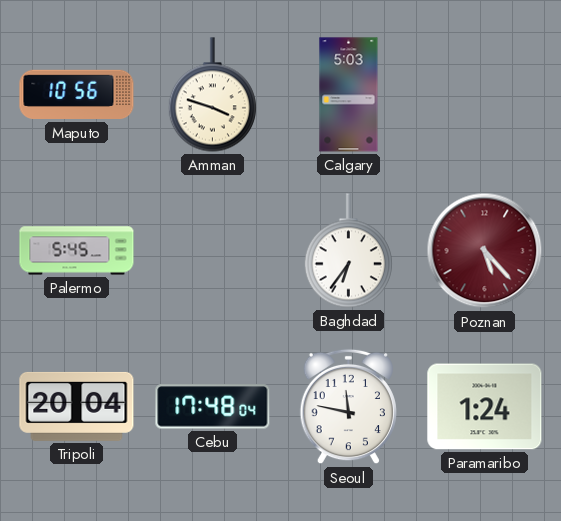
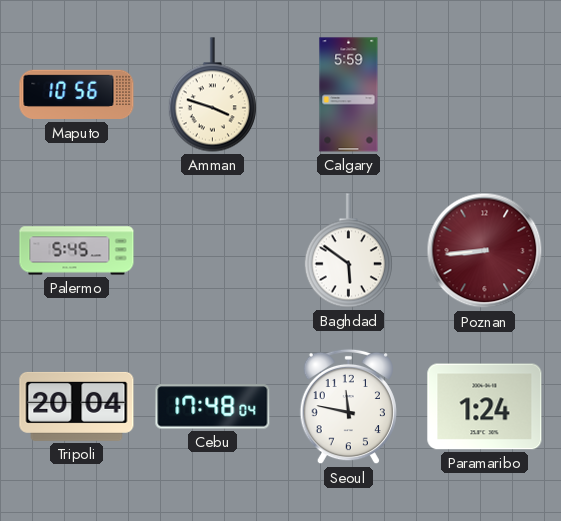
Calgary: 5:03 -> 5:59
Baghdad: 6:36 -> 5:51
Poznan: 5:23 -> 8:44
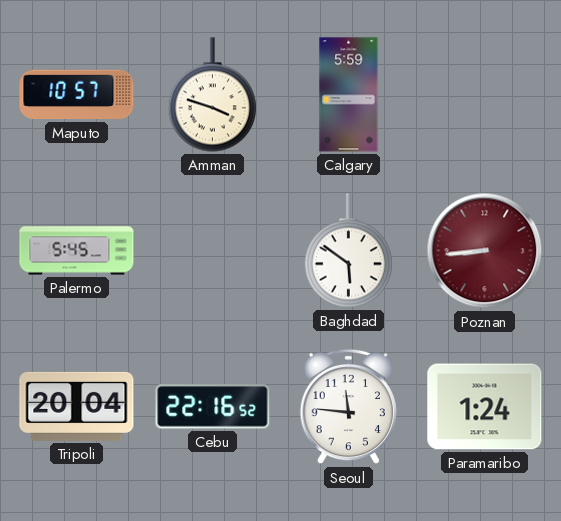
Maputo: 10:56 -> 10:57
Cebu: 17:48 -> 22:16
Seoul: 11:47 -> 11:46
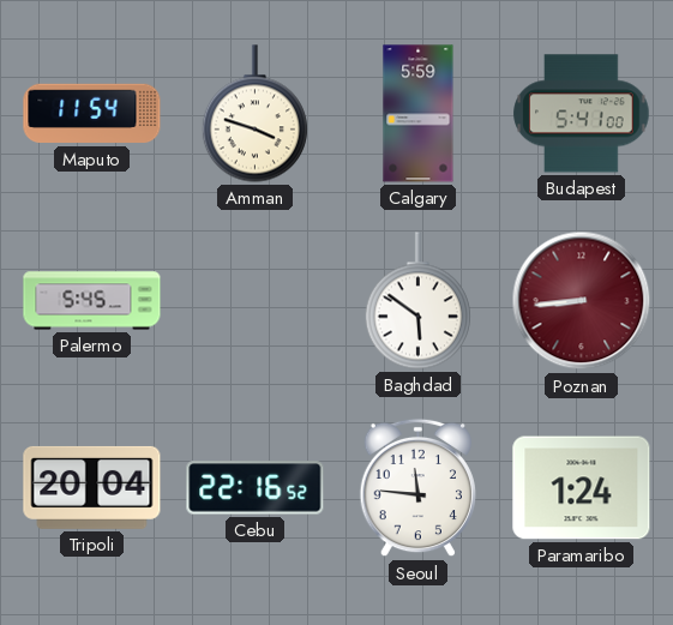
Maputo: 10:57 -> 11:54
Budapest: none -> 5:41
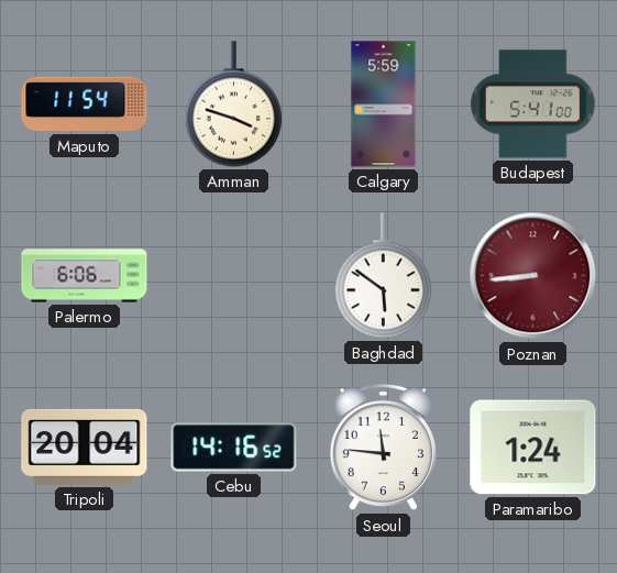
Palermo: 5:45 -> 6:06
Cebu: 22:16 -> 14:16
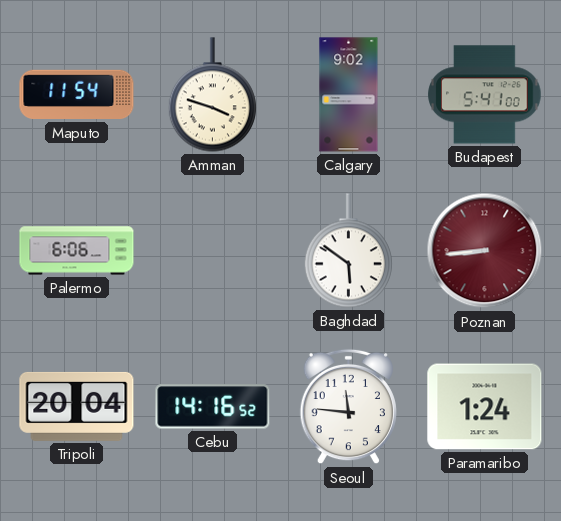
Calgary: 5:59 -> 9:02
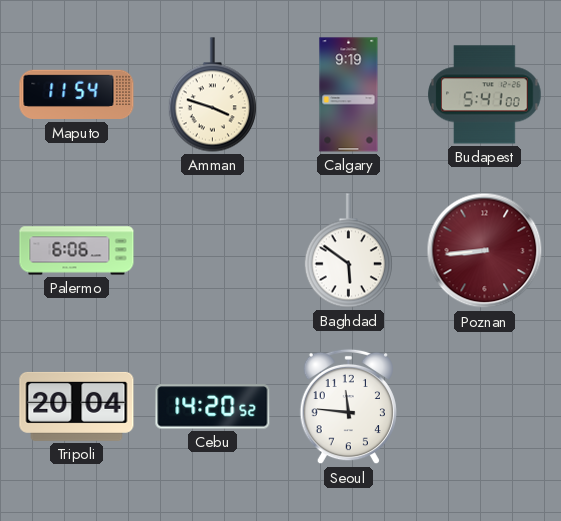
Calgary: 9:02 -> 9:19
Cebu: 14:16 -> 14:20
Paramaribo: 1:24 -> none
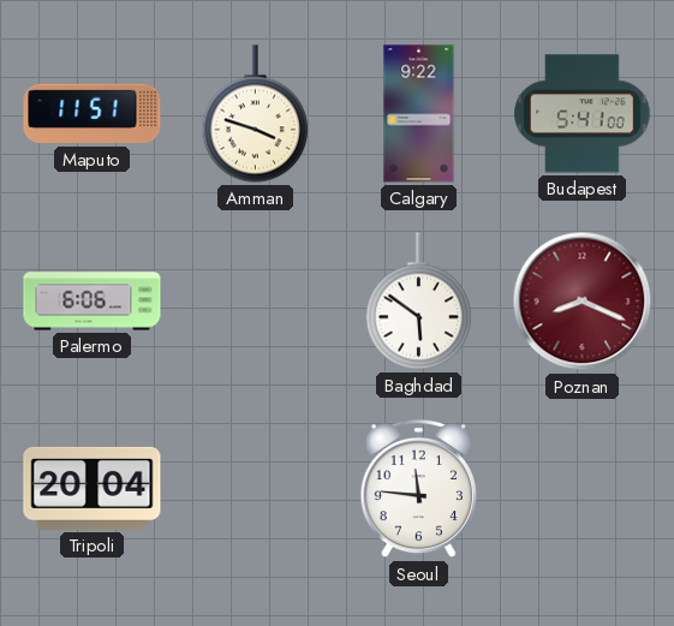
Maputo: 11:54 -> 11:51
Calgary: 9:19 -> 9:22
Poznan: 8:44 -> 8:19
Cebu: 14:20 -> none
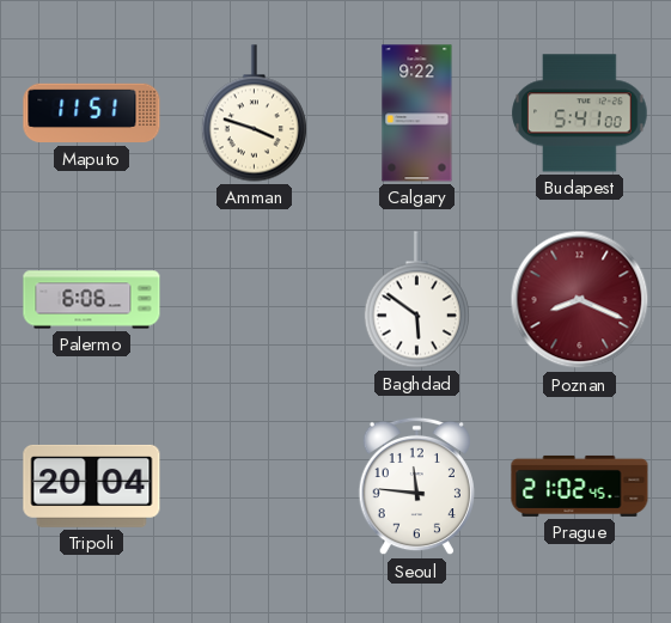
Prague: none -> 21:02
